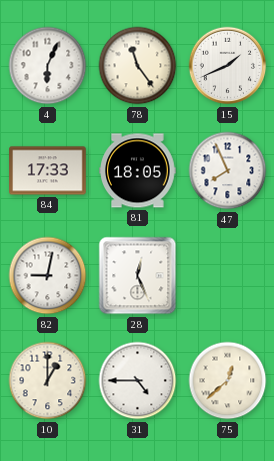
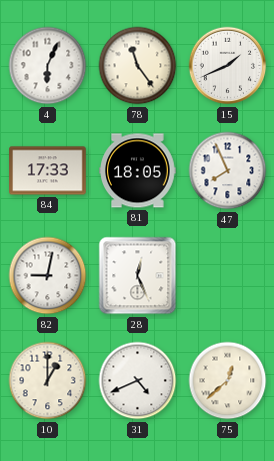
31: 4:45 -> 4:41
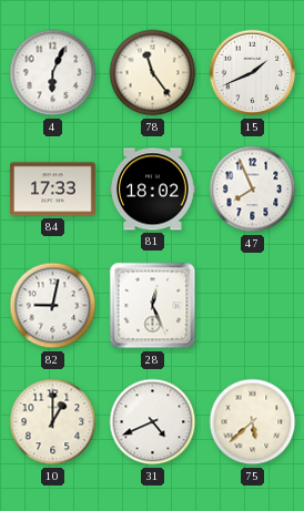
81: 18:05 -> 18:02
75: 12:38 -> 5:38
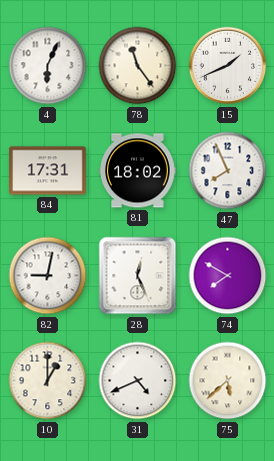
84: 17:33 -> 17:31
74: none -> 7:50
